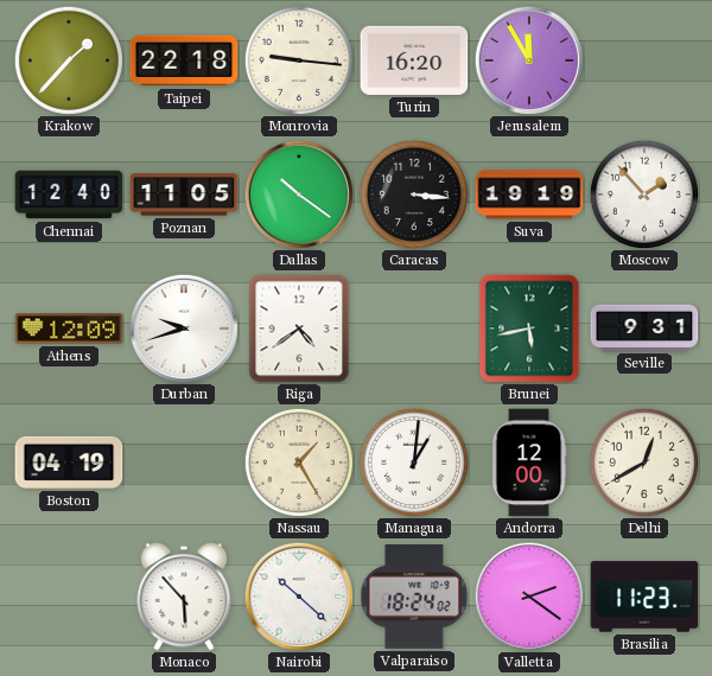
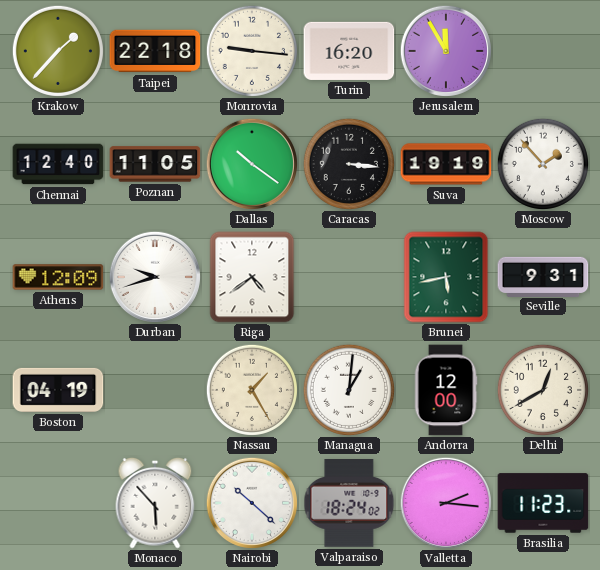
Valletta: 2:21 -> 2:16
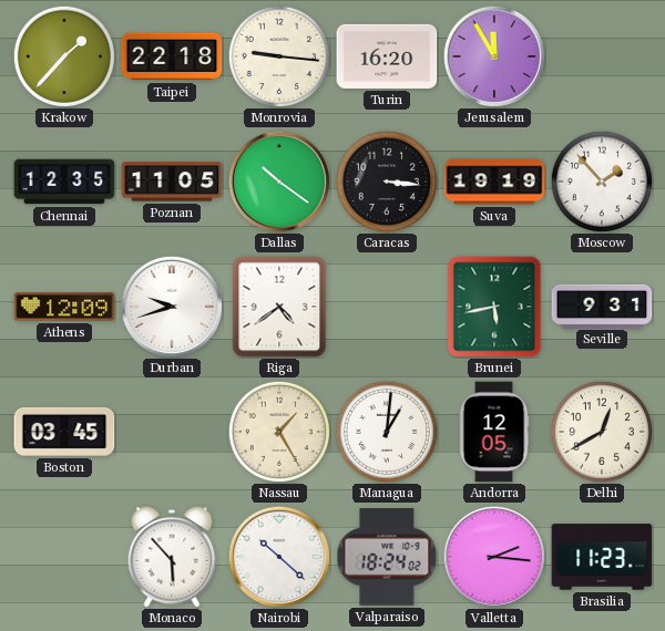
Chennai: 12:40 -> 12:35
Boston: 04:19 -> 03:45
Andorra: 12:00 -> 12:05
